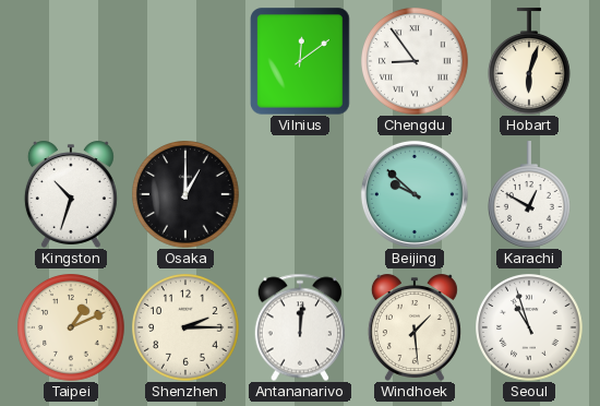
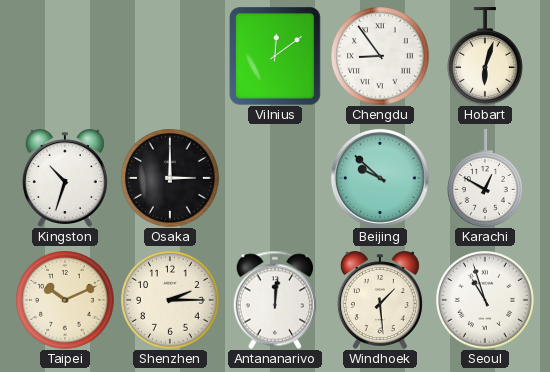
Osaka: 1:00 -> 3:00
Taipei: 1:11 -> 10:11
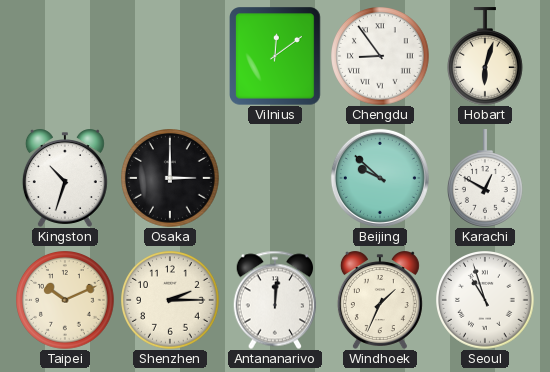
Windhoek: 1:29 -> 1:34
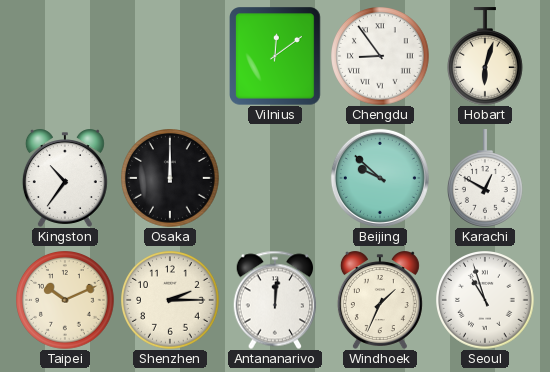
Kingston: 10:33 -> 10:36
Osaka: 3:00 -> 12:00
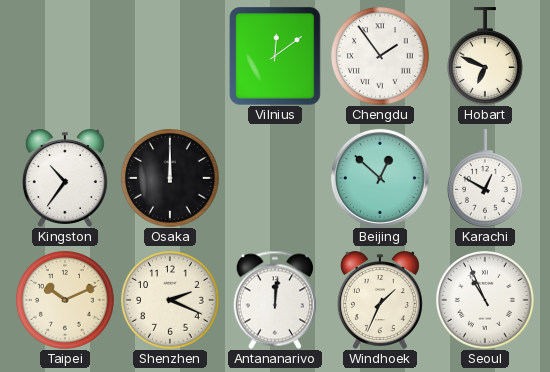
Chengdu: 8:54 -> 1:54
Hobart: 6:03 -> 6:49
Beijing: 9:52 -> 12:52
Shenzhen: 2:15 -> 2:19
Seoul: 10:57 -> 10:56
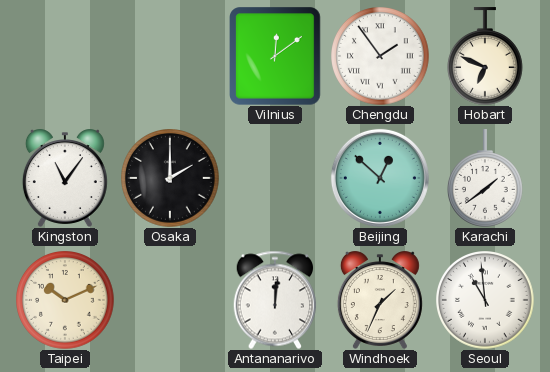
Kingston: 10:36 -> 11:06
Osaka: 12:00 -> 2:00
Karachi: 12:50 -> 1:39
Shenzhen: 2:19 -> none
Seoul: 10:56 -> 10:59
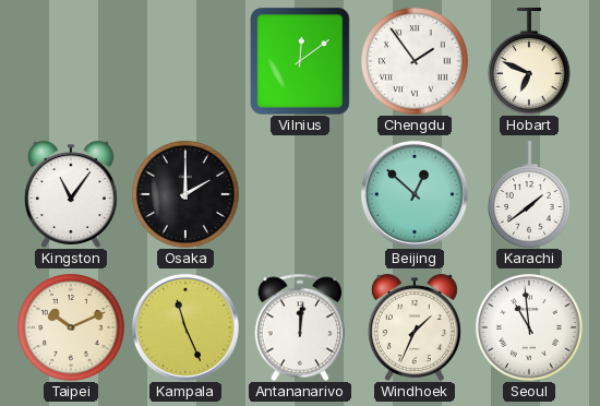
Kampala: none -> 11:26
